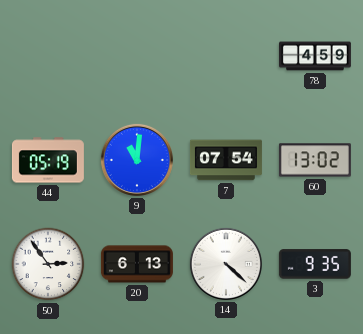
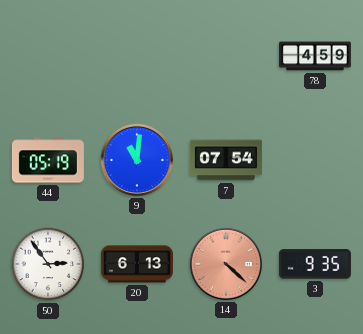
60: 13:02 -> none
14 dial: white -> salmon
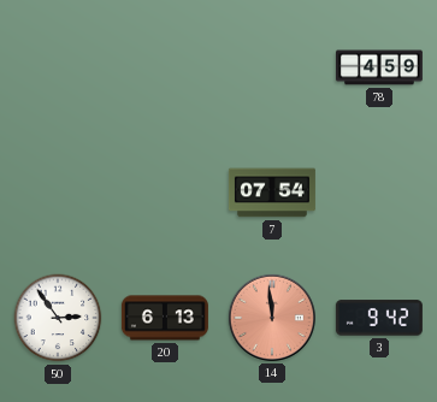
44: 05:19 -> none
9: 11:01 -> none
14: 4:22 -> 11:59
3: 9:35 -> 9:42
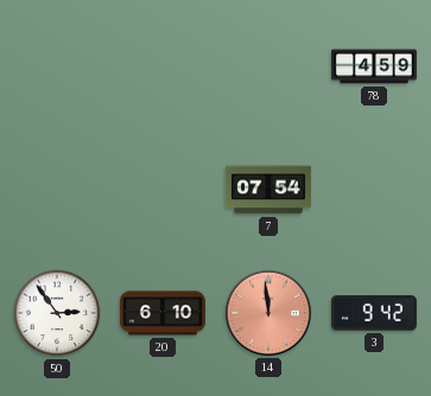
20: 6:13 -> 6:10
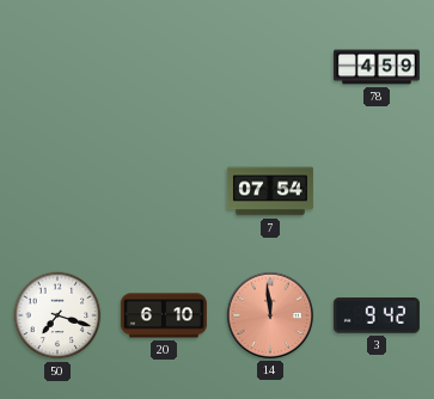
50: 2:54 -> 7:18
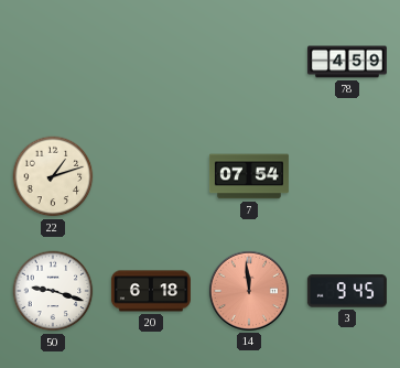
22: none -> 1:12
50: 7:18 -> 9:18
20: 6:10 -> 6:18
3: 9:42 -> 9:45
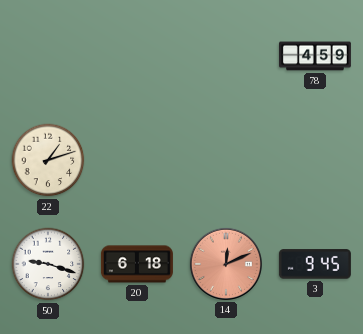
7: 07:54 -> none
14: 11:59 -> 12:11
